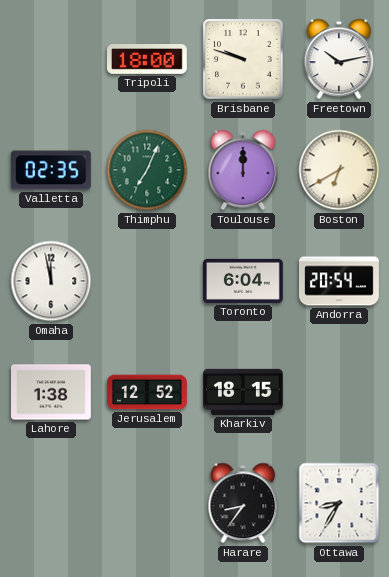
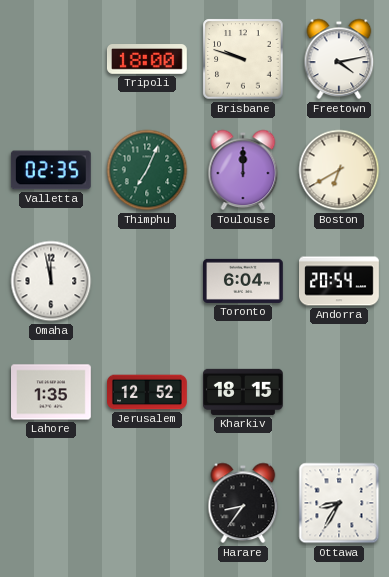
Freetown: 10:13 -> 4:13
Lahore: 1:38 -> 1:35
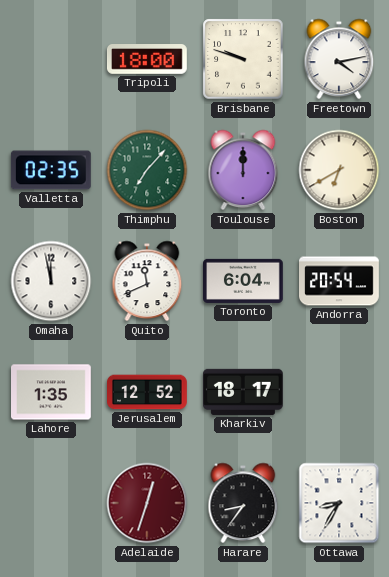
Thimphu: 7:04 -> 7:07
Quito: none -> 11:41
Kharkiv: 18:15 -> 18:17
Adelaide: none -> 12:33
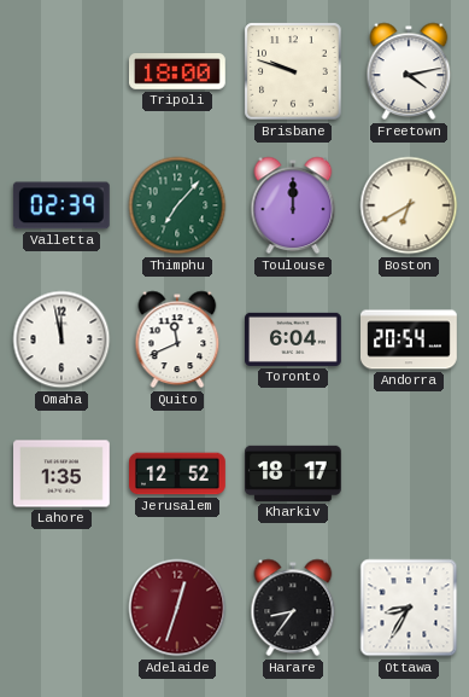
Valletta: 02:35 -> 02:39
